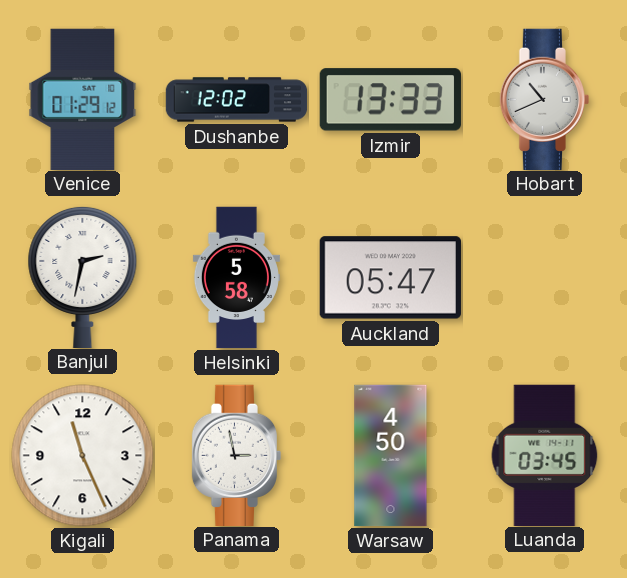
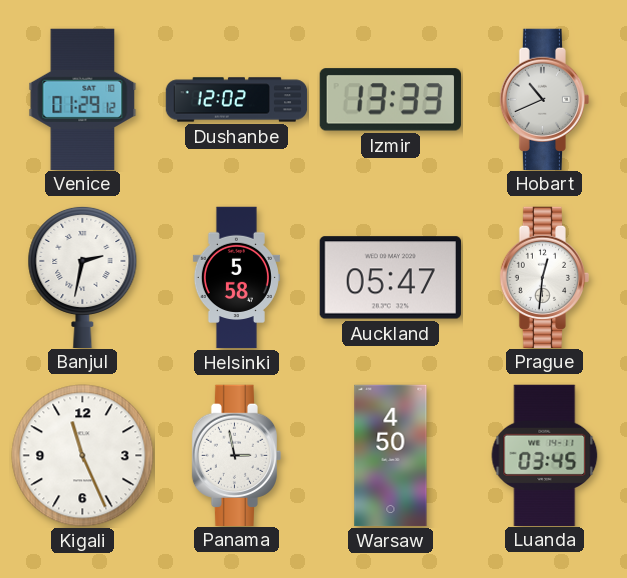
Prague: none -> 12:31
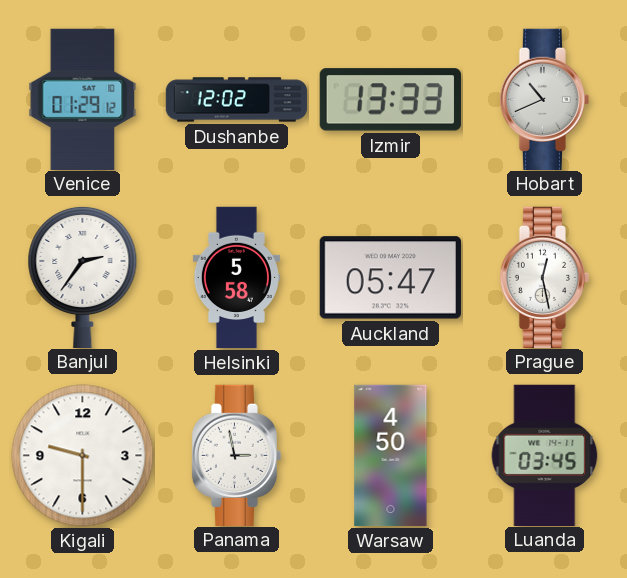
Banjul: 2:32 -> 2:36
Prague: 12:31 -> 12:28
Kigali: 11:26 -> 9:30
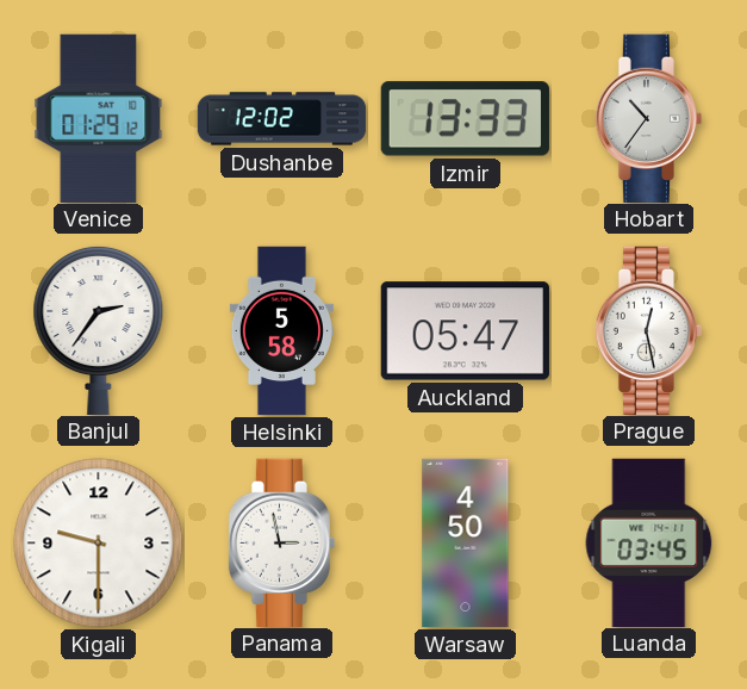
Hobart: 10:41 -> 10:36
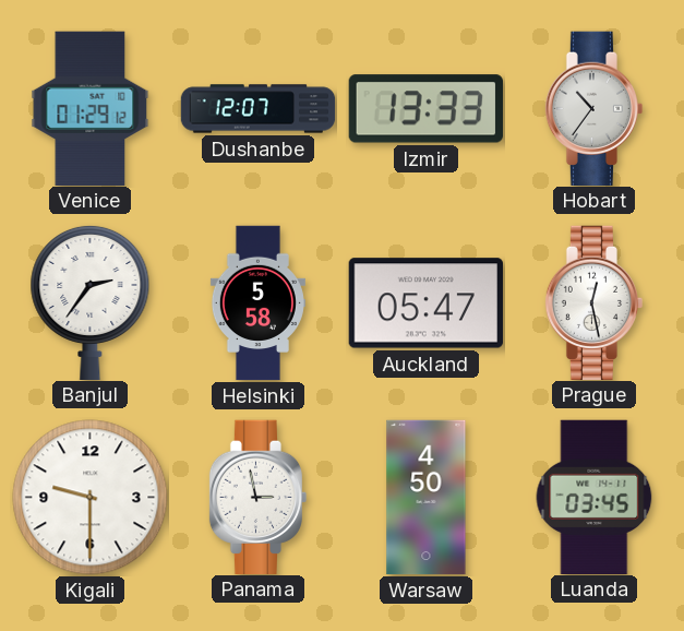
Dushanbe: 12:02 -> 12:07
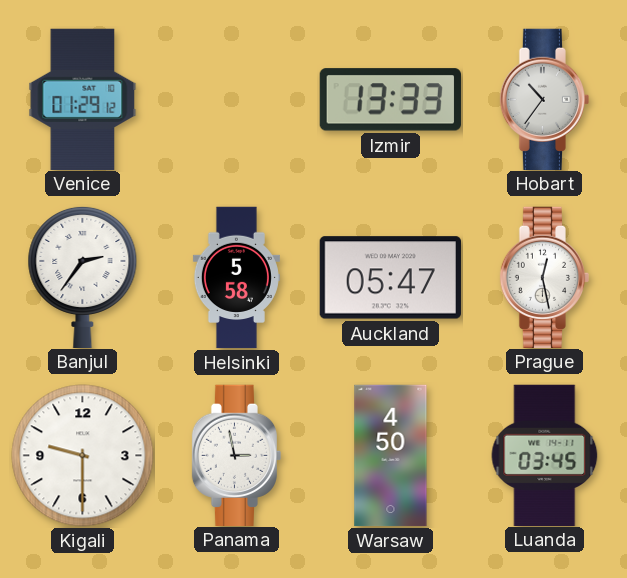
Dushanbe: 12:07 -> none
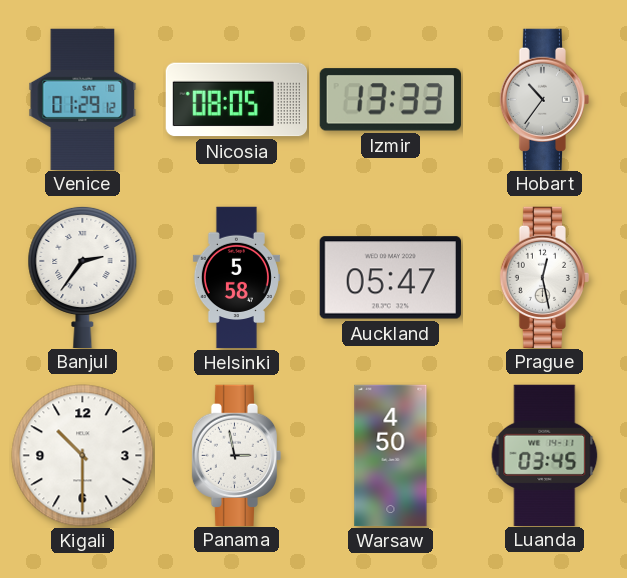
Nicosia: none -> 08:05
Kigali: 9:30 -> 10:30
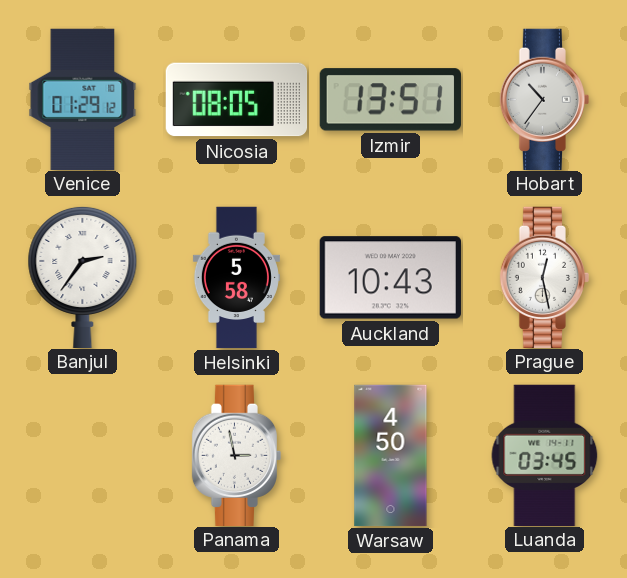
Izmir: 13:33 -> 13:51
Auckland: 05:47 -> 10:43
Kigali: 10:30 -> none
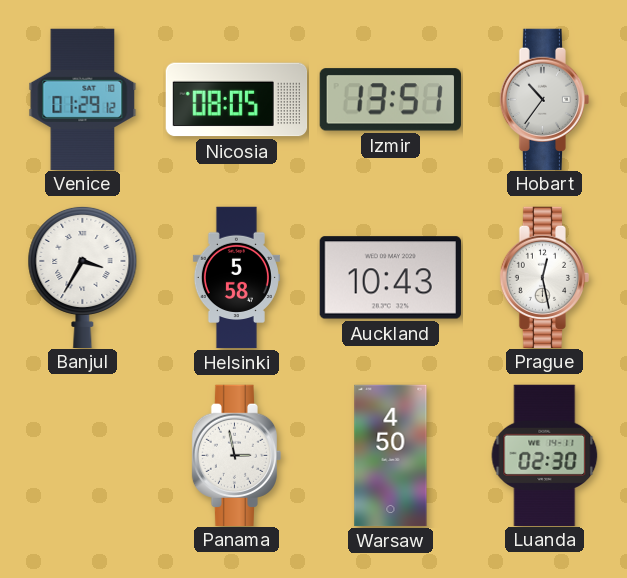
Banjul: 2:36 -> 3:35
Luanda: 03:45 -> 02:30
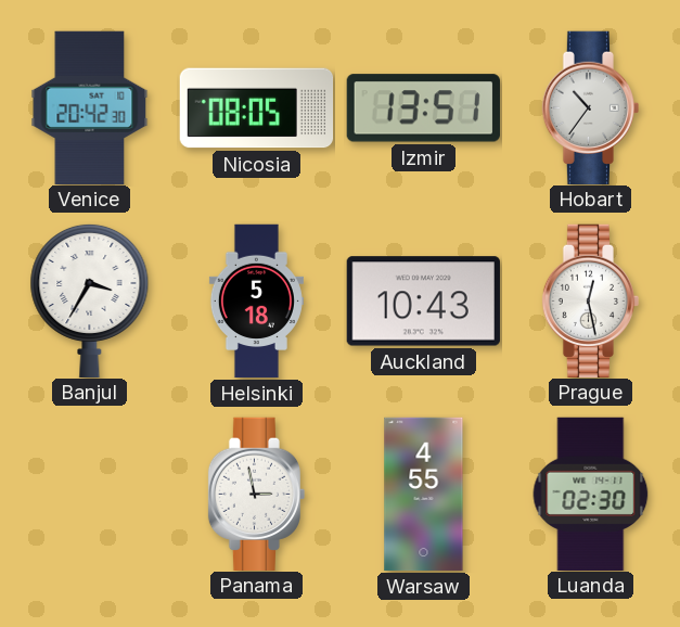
Venice: 01:29 -> 20:42
Helsinki: 5:58 -> 5:18
Warsaw: 4:50 -> 4:55
